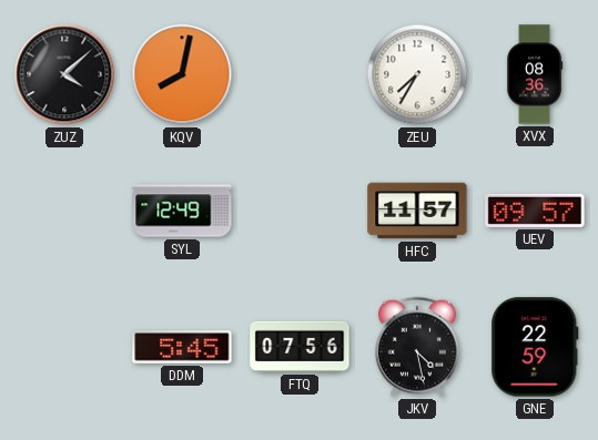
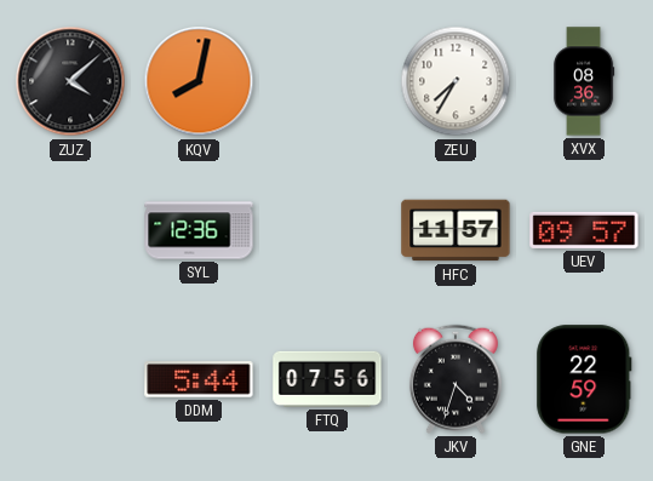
SYL: 12:49 -> 12:36
DDM: 5:45 -> 5:44
JKV: 4:28 -> 4:33
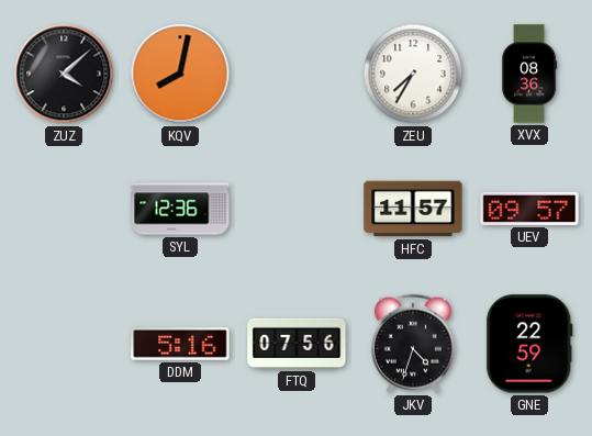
DDM: 5:44 -> 5:16
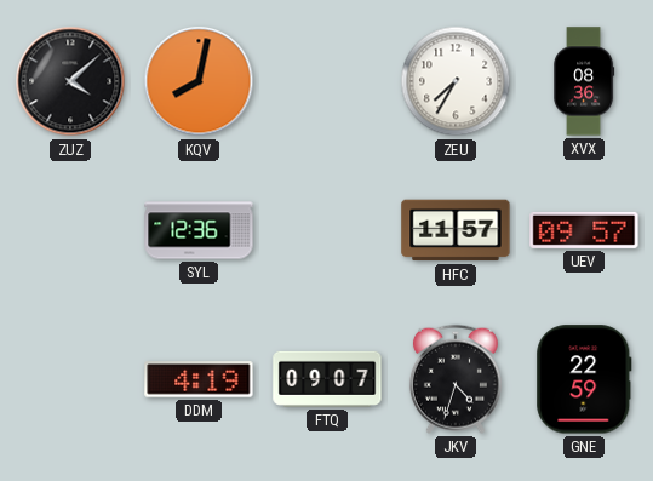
DDM: 5:16 -> 4:19
FTQ: 07:56 -> 09:07
